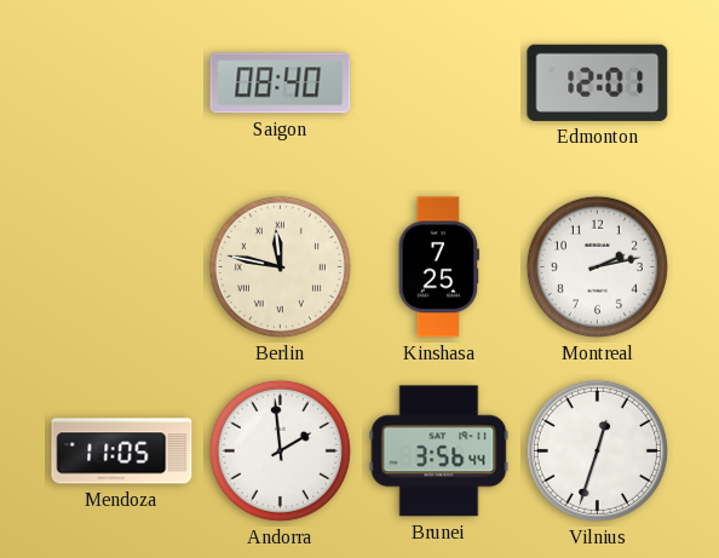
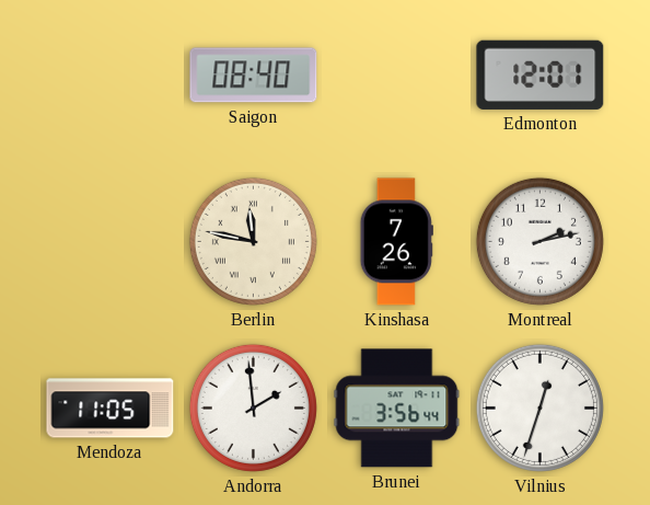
Kinshasa: 7:25 -> 7:26
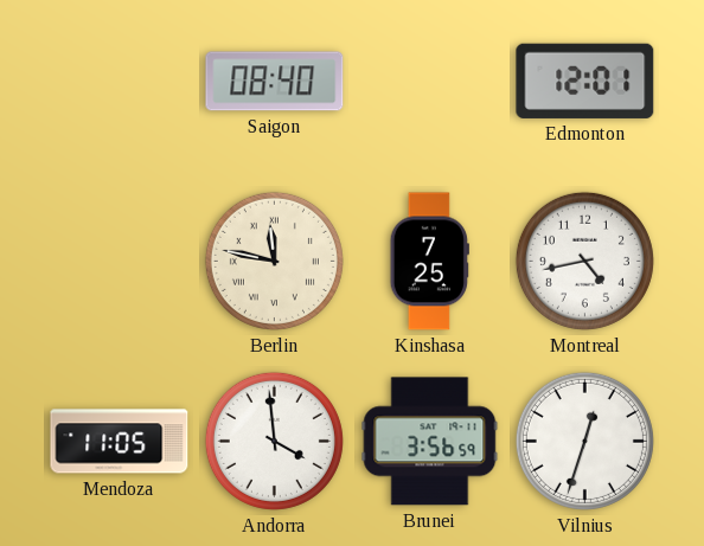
Kinshasa: 7:26 -> 7:25
Montreal: 2:13 -> 4:43
Andorra: 1:59 -> 3:59
Brunei: 3:56:44 -> 3:56:59
